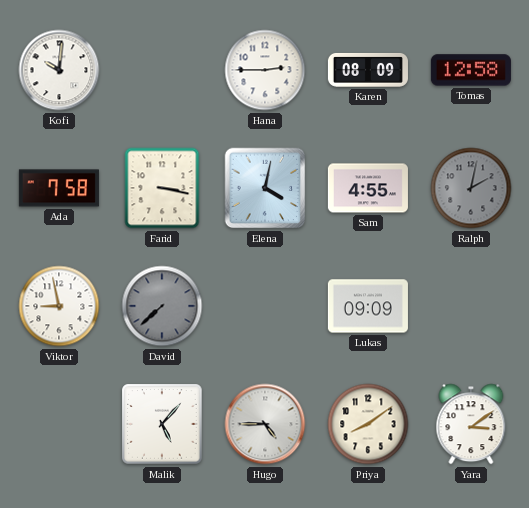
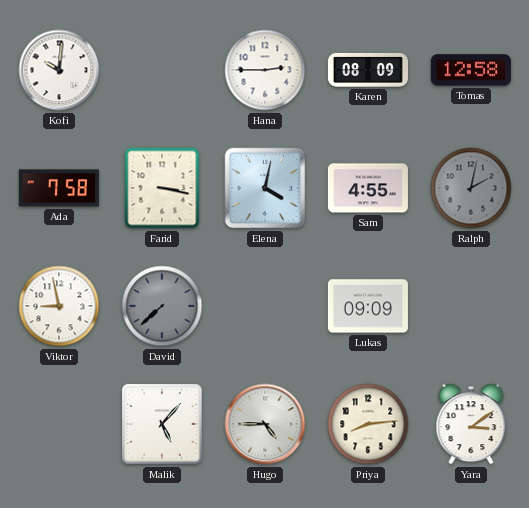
Priya: 8:09 -> 8:14
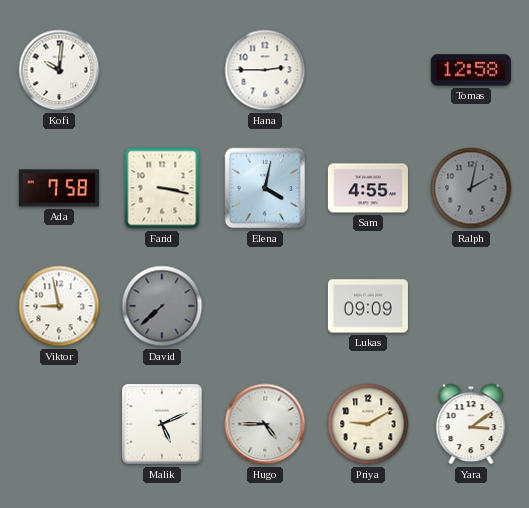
Karen: 08:09 -> none
Malik: 5:07 -> 5:11
Priya: 8:14 -> 9:10
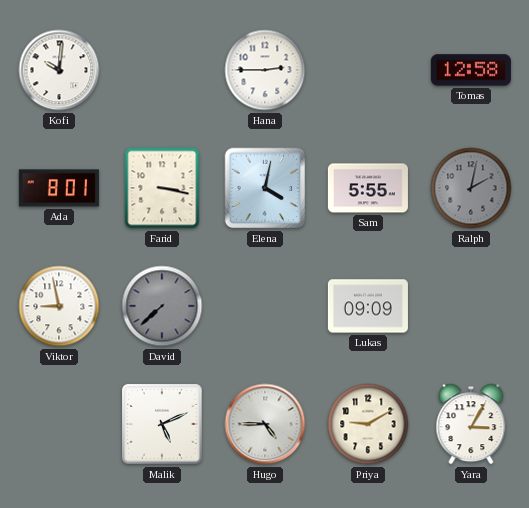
Ada: 7:58 -> 8:01
Sam: 4:55 -> 5:55
Yara: 3:09 -> 3:05
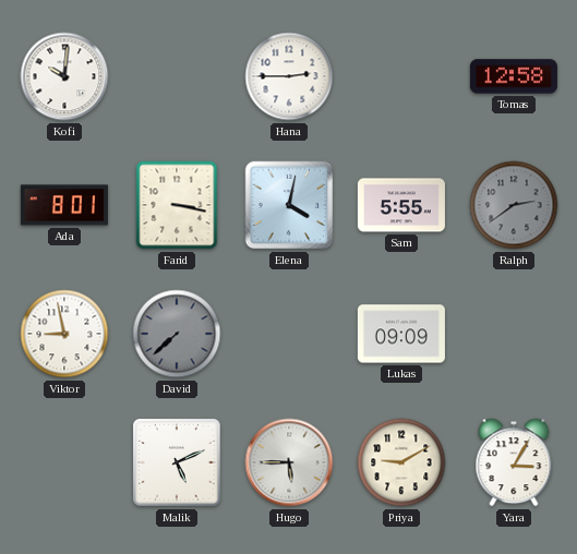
Ralph: 2:02 -> 2:39
Hugo: 4:45 -> 5:45
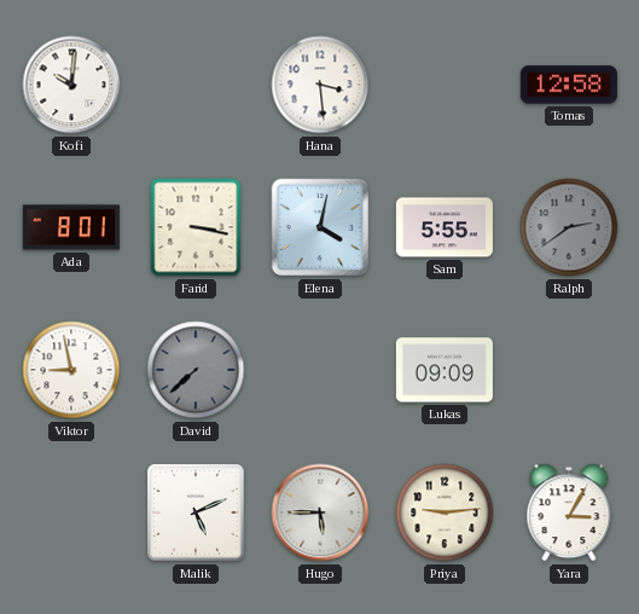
Hana: 2:45 -> 3:29
Priya: 9:10 -> 9:14
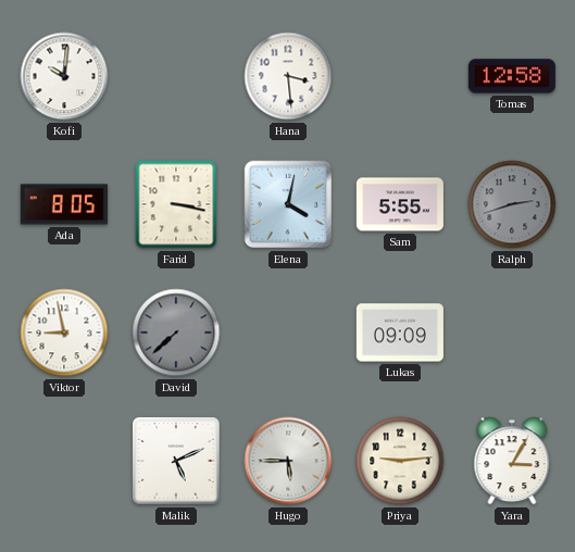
Ada: 8:01 -> 8:05
Ralph: 2:39 -> 2:42
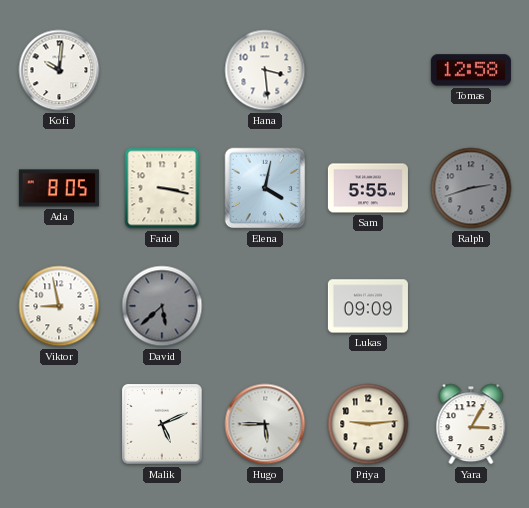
David: 7:38 -> 5:38
